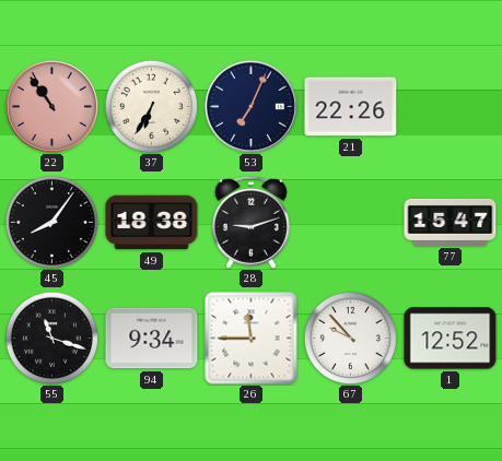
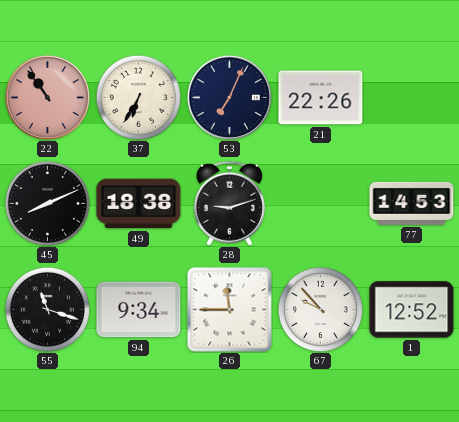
45: 8:06 -> 8:11
77: 15:47 -> 14:53
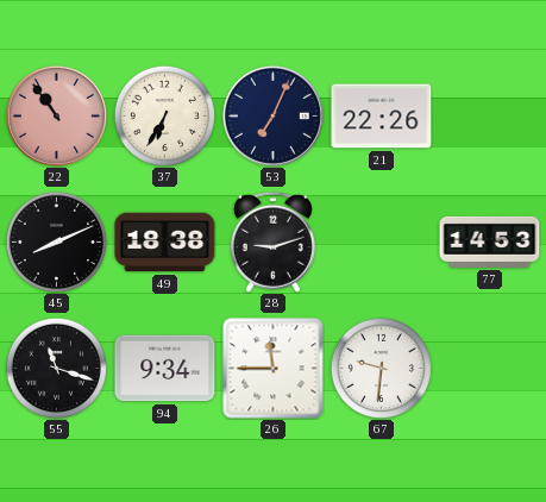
67: 9:53 -> 9:31
1: 12:52 -> none
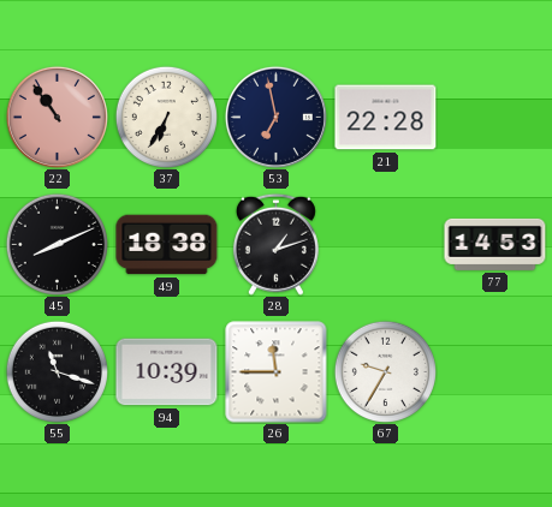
53: 7:04 -> 6:58
21: 22:26 -> 22:28
28: 9:12 -> 1:12
94: 9:34 -> 10:39
67: 9:31 -> 9:35
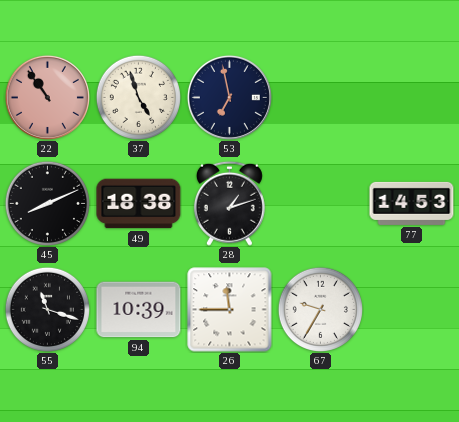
37: 6:35 -> 4:57
21: 22:28 -> none
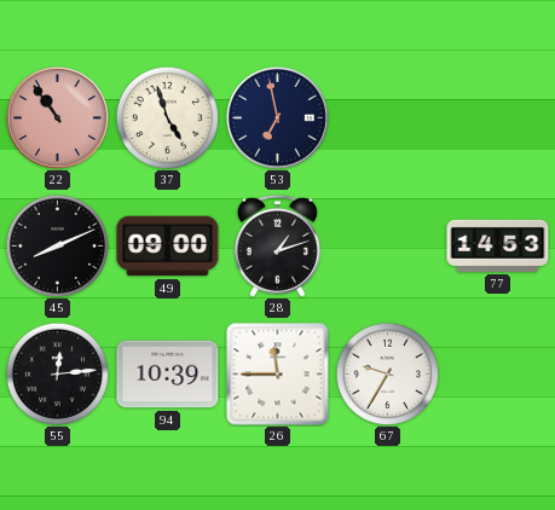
49: 18:38 -> 09:00
55: 11:18 -> 12:14
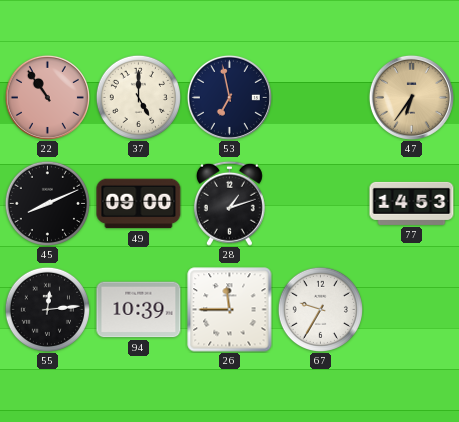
37: 4:57 -> 5:00
47: none -> 6:36
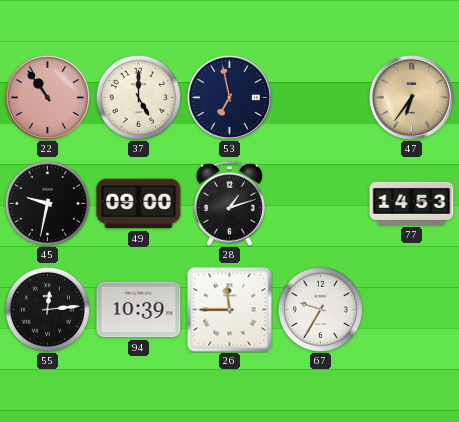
45: 8:11 -> 9:32
